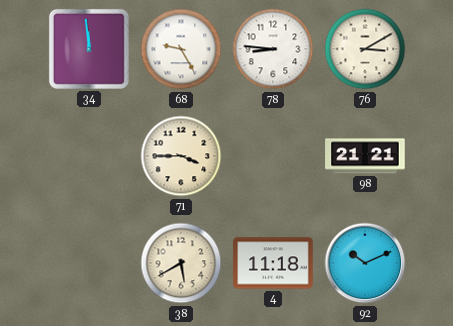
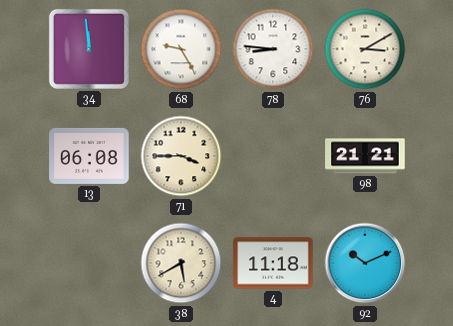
13: none -> 06:08
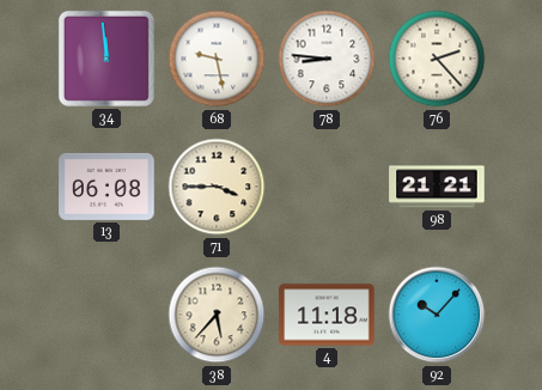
68: 9:25 -> 9:28
76: 3:10 -> 2:23
38: 5:40 -> 5:37
92: 10:11 -> 10:07
